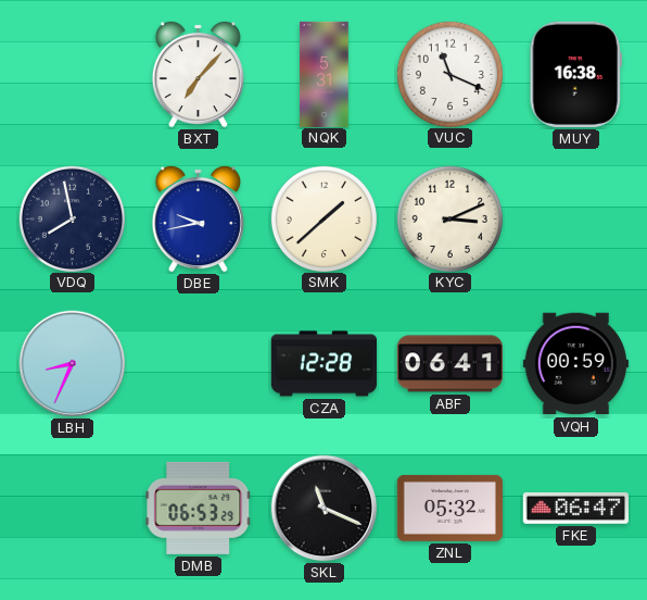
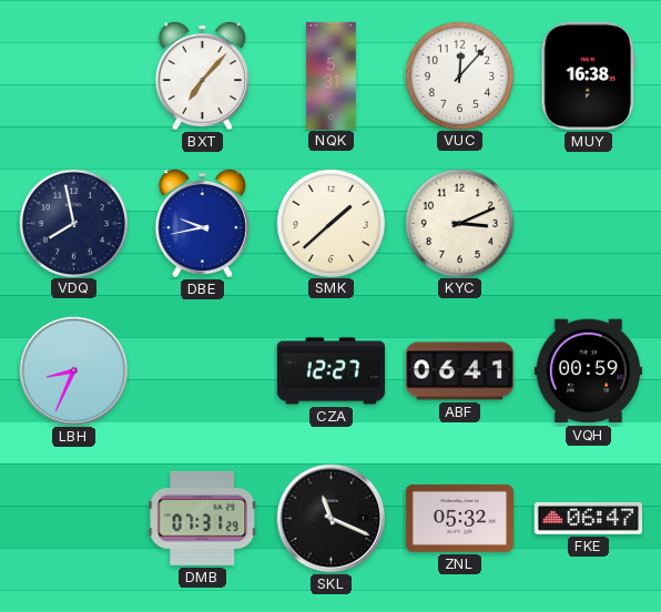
VUC: 11:19 -> 12:07
CZA: 12:28 -> 12:27
DMB: 06:53 -> 07:31
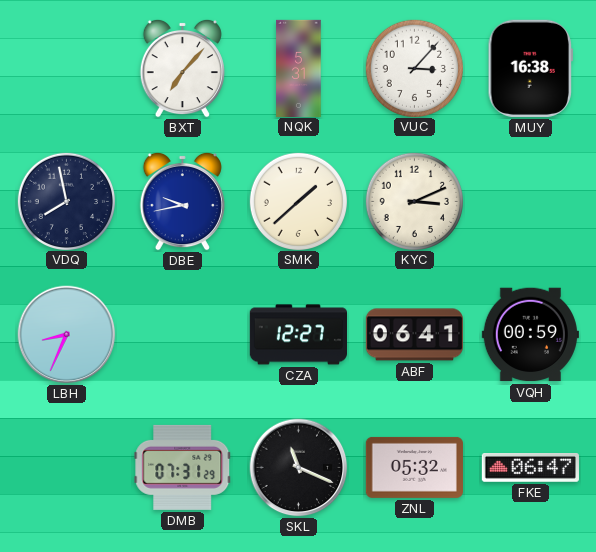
VUC: 12:07 -> 3:07
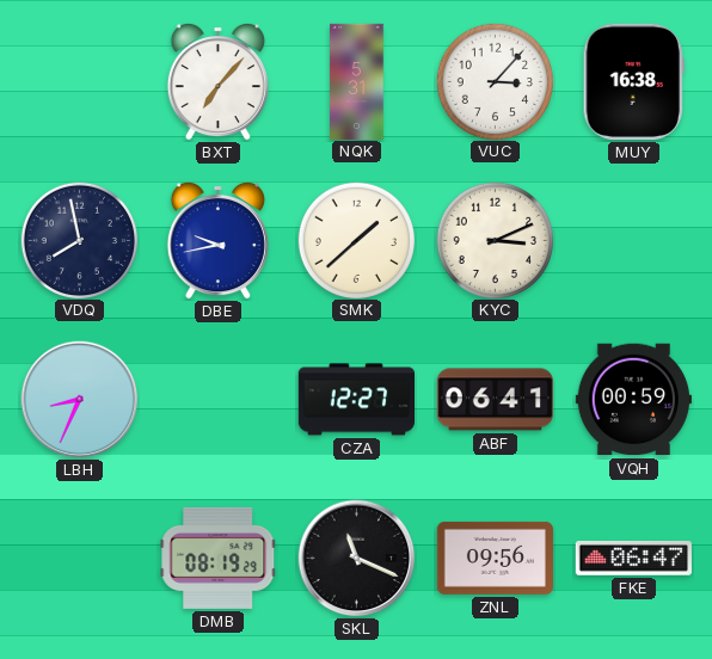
DMB: 07:31 -> 08:19
ZNL: 05:32 -> 09:56
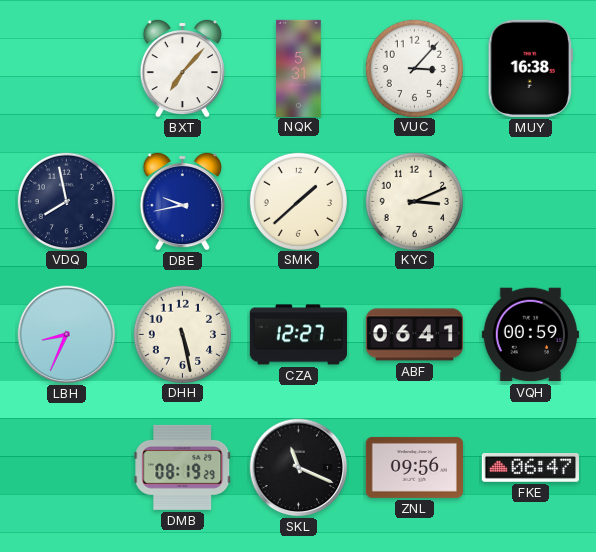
DHH: none -> 5:28
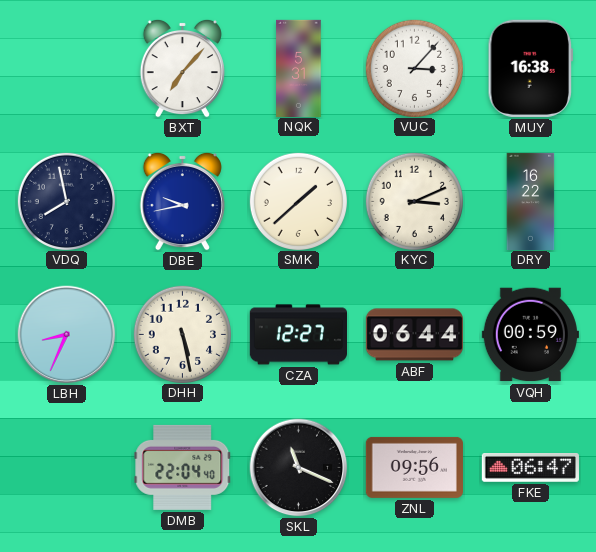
DRY: none -> 16:22
ABF: 06:41 -> 06:44
DMB: 08:19 -> 22:04
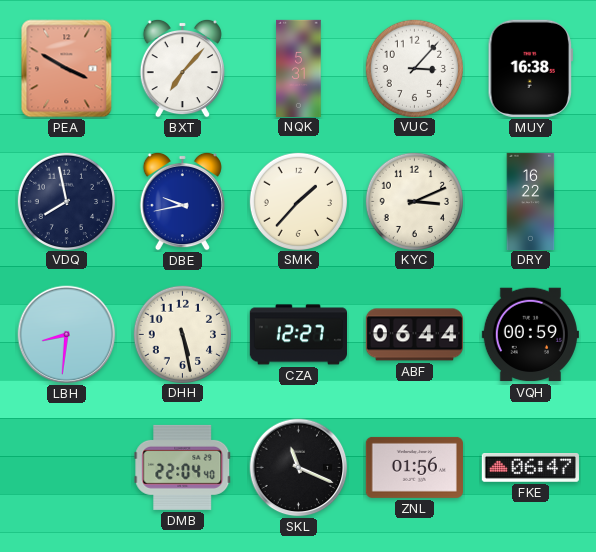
PEA: none -> 3:50
SMK: 1:38 -> 1:37
LBH: 8:34 -> 8:31
ZNL: 09:56 -> 01:56
